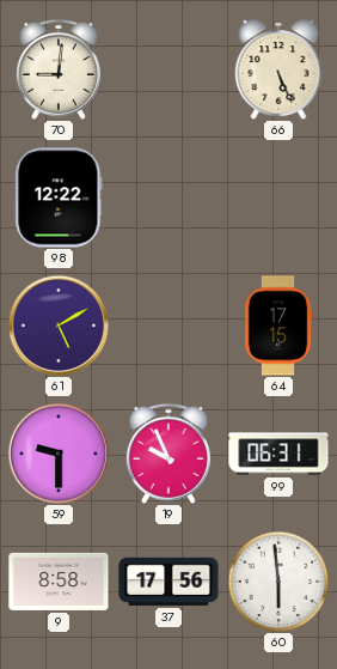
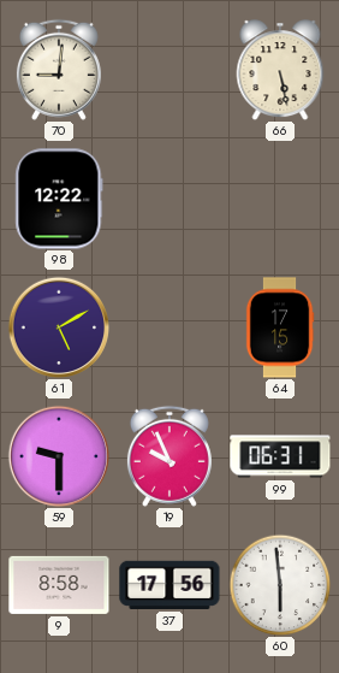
66: 5:26 -> 5:28
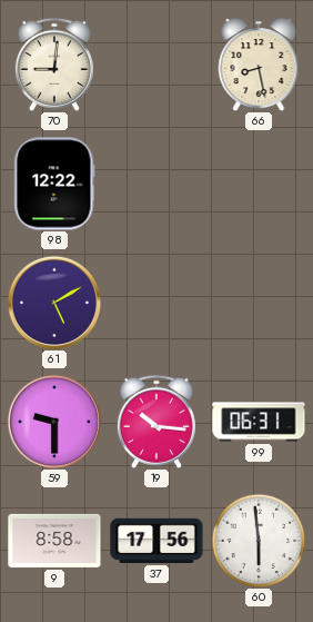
66: 5:28 -> 8:28
64: 17:15 -> none
19: 9:56 -> 10:16
